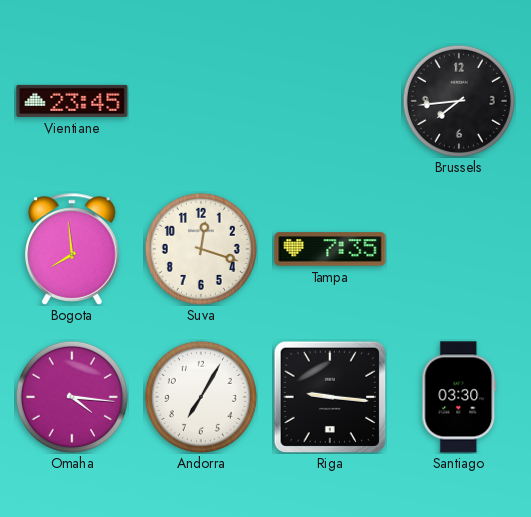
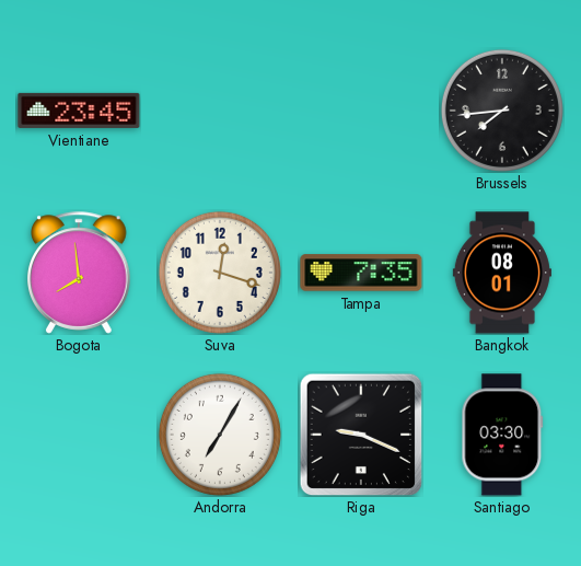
Bangkok: none -> 08:01
Omaha: 4:16 -> none
Riga: 9:16 -> 9:19
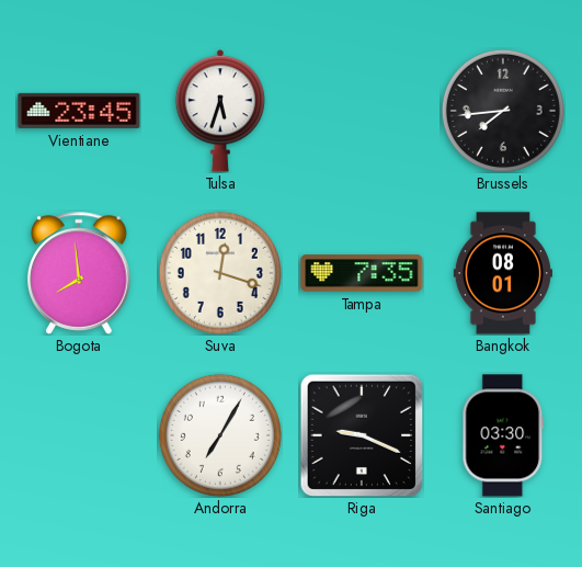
Tulsa: none -> 5:33
